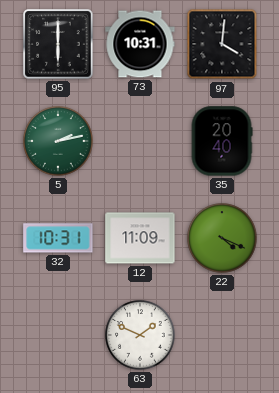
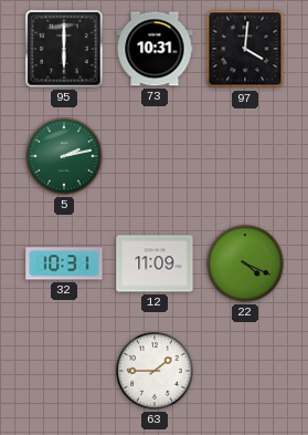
35: 20:40 -> none
63: 1:49 -> 1:45
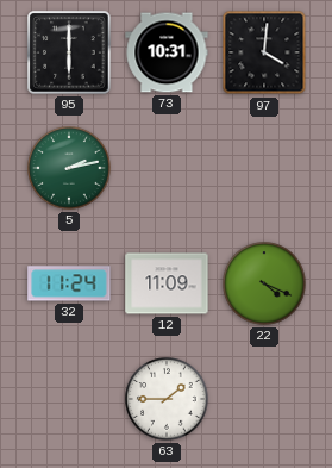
32: 10:31 -> 11:24
